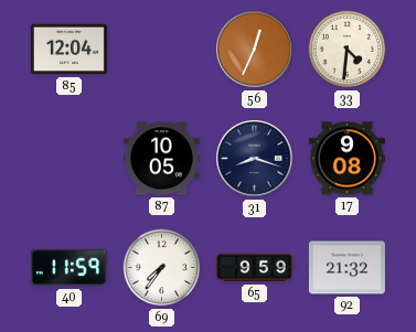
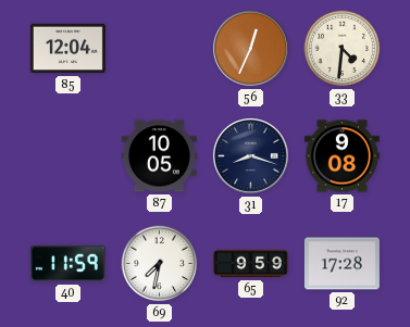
69: 7:36 -> 7:32
92: 21:32 -> 17:28
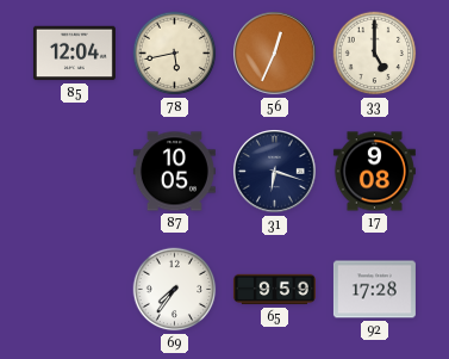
78: none -> 5:43
33: 4:31 -> 5:00
31: 8:18 -> 6:18
40: 11:59 -> none
69: 7:32 -> 7:36
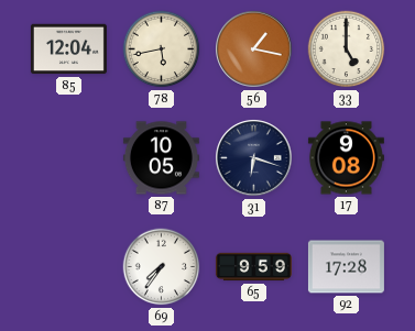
56: 12:34 -> 1:17
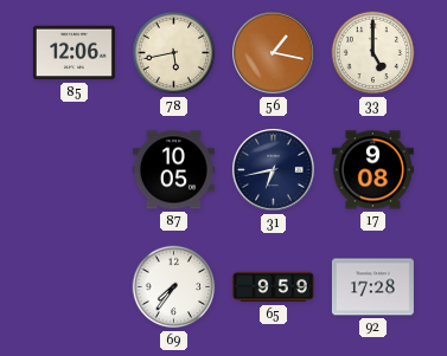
85: 12:04 -> 12:06
31: 6:18 -> 6:43
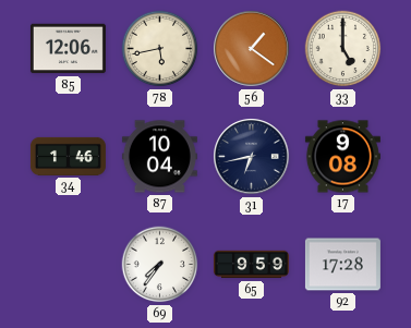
56: 1:17 -> 1:21
34: none -> 1:46
87: 10:05 -> 10:04
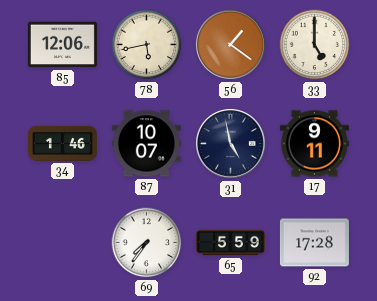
87: 10:04 -> 10:07
31: 6:43 -> 4:58
17: 9:08 -> 9:11
65: 9:59 -> 5:59
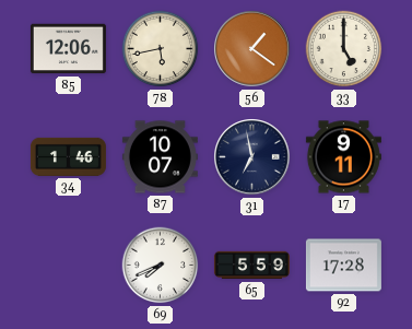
31: 4:58 -> 6:58
69: 7:36 -> 7:41
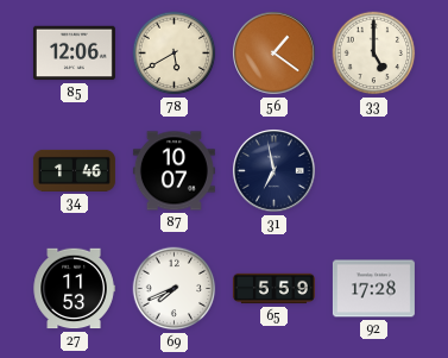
78: 5:43 -> 5:40
17: 9:11 -> none
27: none -> 11:53
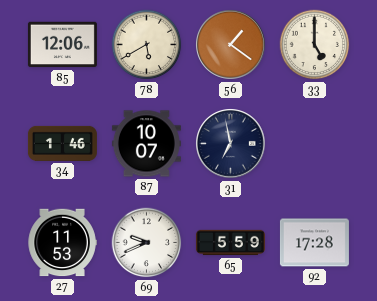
69: 7:41 -> 9:41
